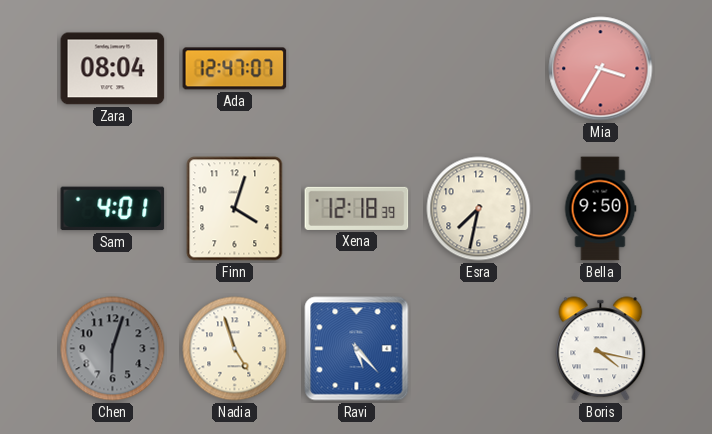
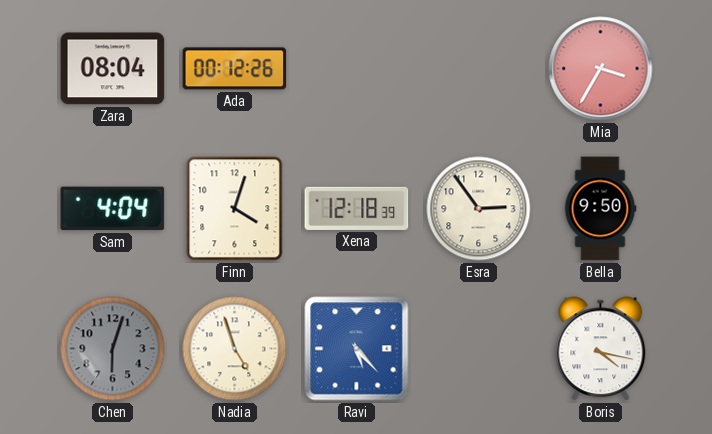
Ada: 12:47 -> 00:12
Sam: 4:01 -> 4:04
Esra: 7:32 -> 2:54
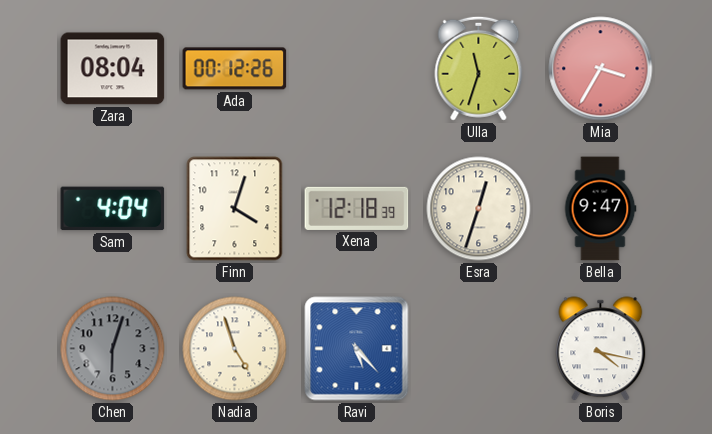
Ulla: none -> 11:33
Esra: 2:54 -> 12:33
Bella: 9:50 -> 9:47
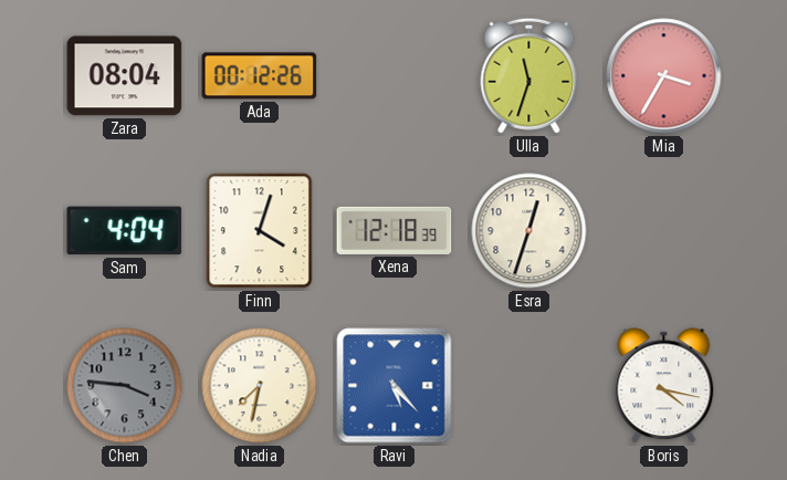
Bella: 9:47 -> none
Chen: 6:03 -> 3:46
Nadia: 4:57 -> 7:32
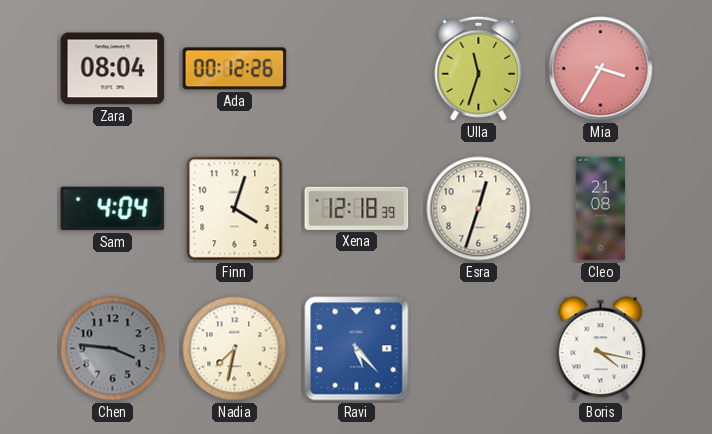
Cleo: none -> 21:08
